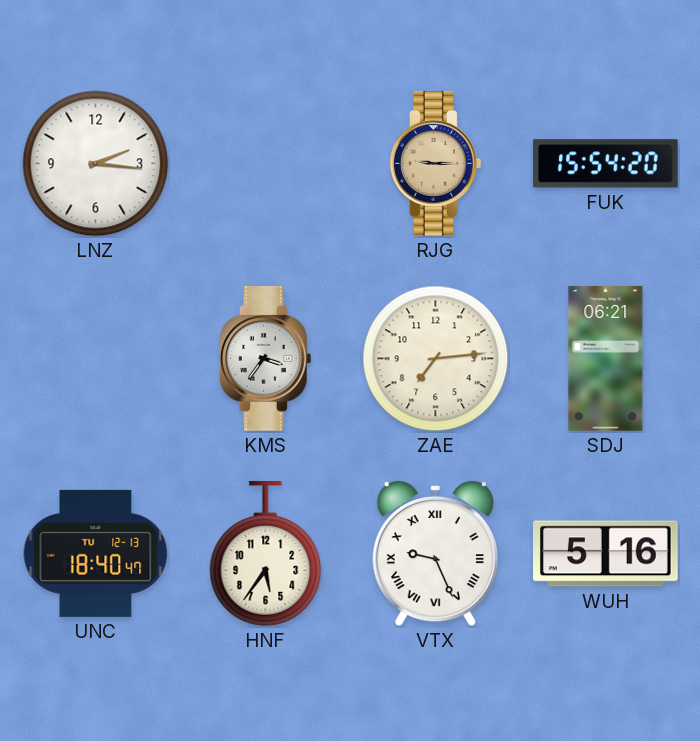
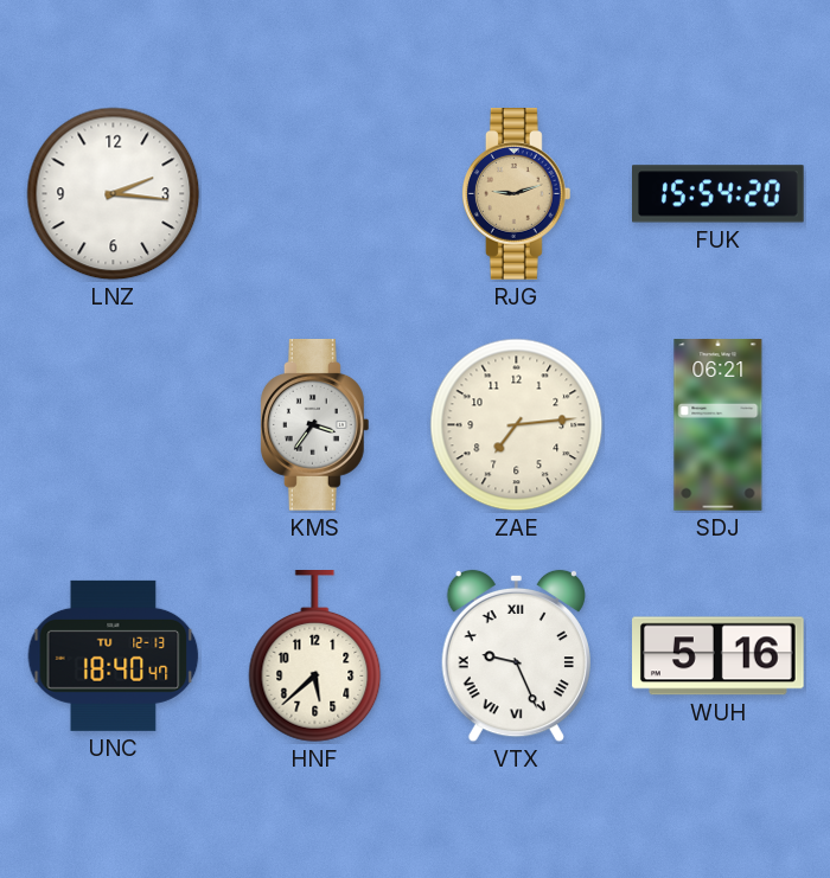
RJG: 9:15 -> 9:12
HNF: 5:36 -> 5:38
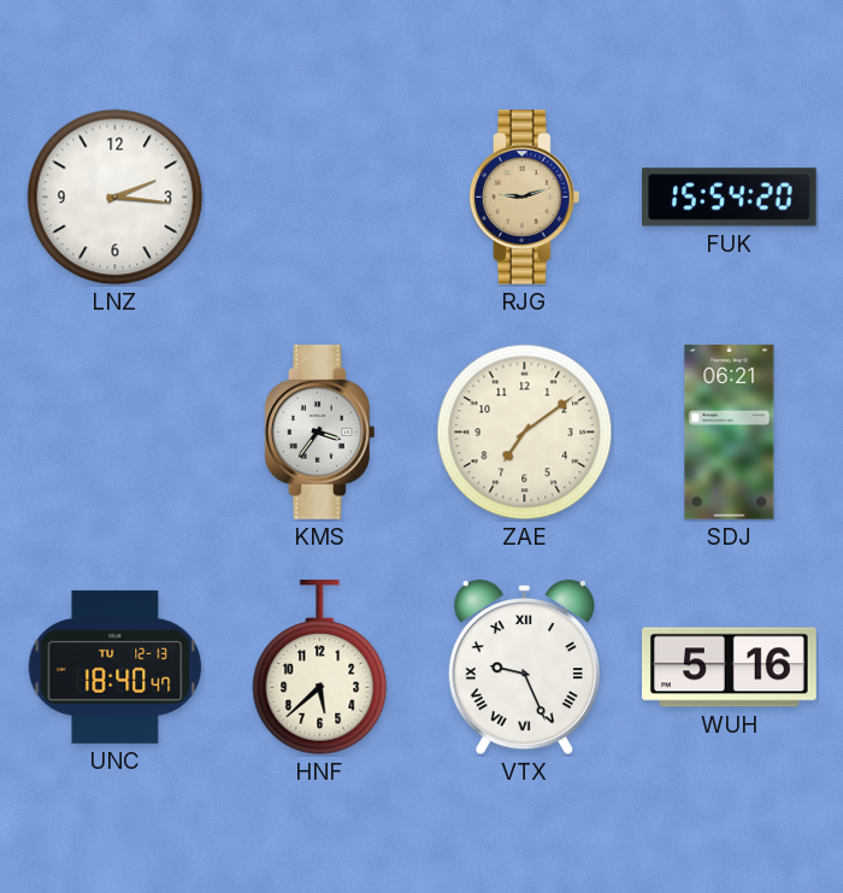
ZAE: 7:14 -> 7:09
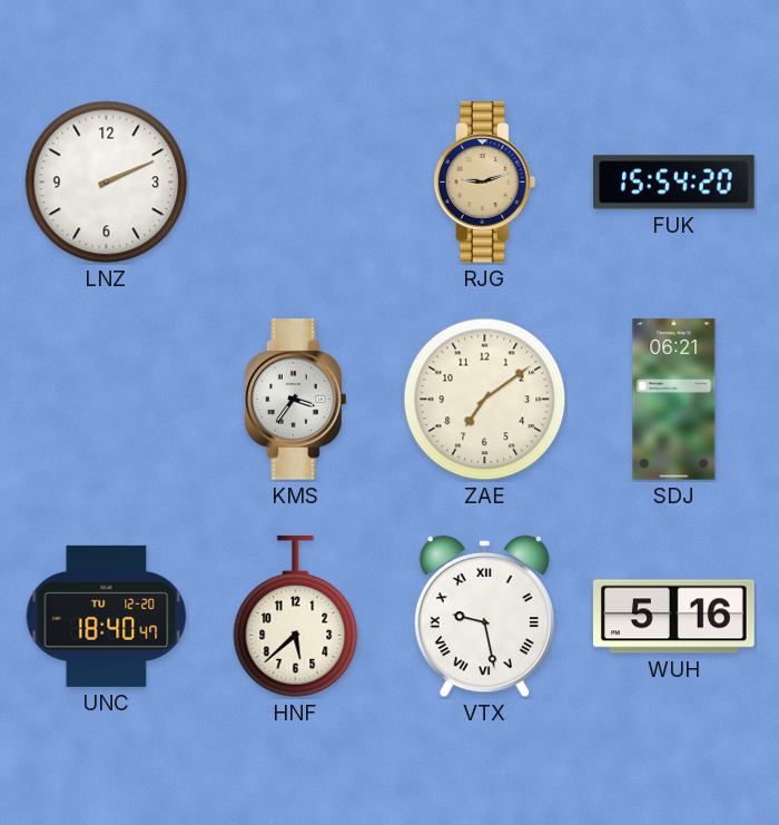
LNZ: 2:16 -> 2:11
UNC date: TU 12-13 -> TU 12-20
VTX: 9:26 -> 9:28
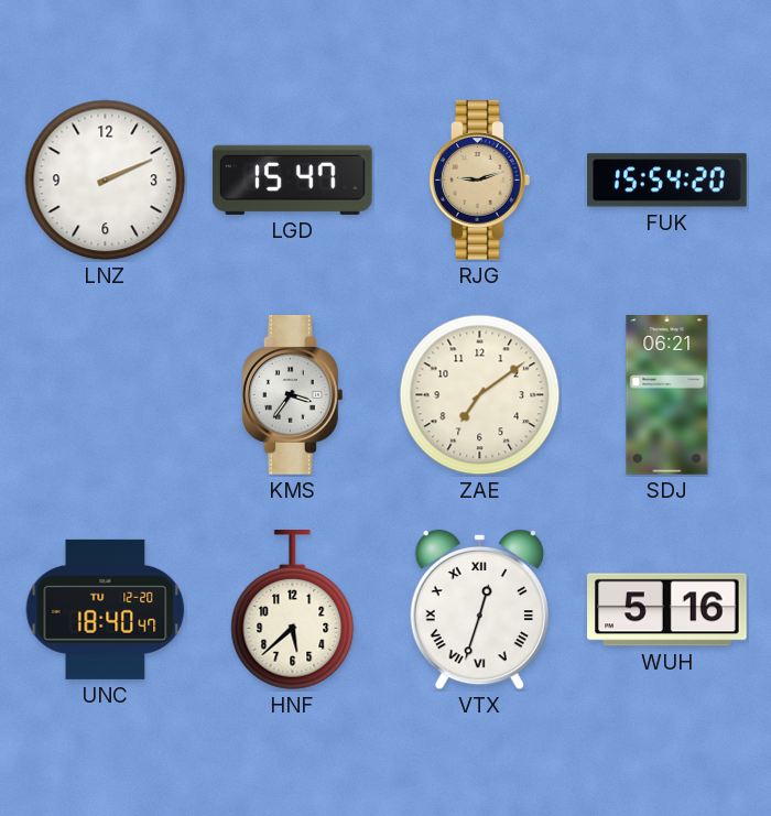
LGD: none -> 15:47
VTX: 9:28 -> 12:33
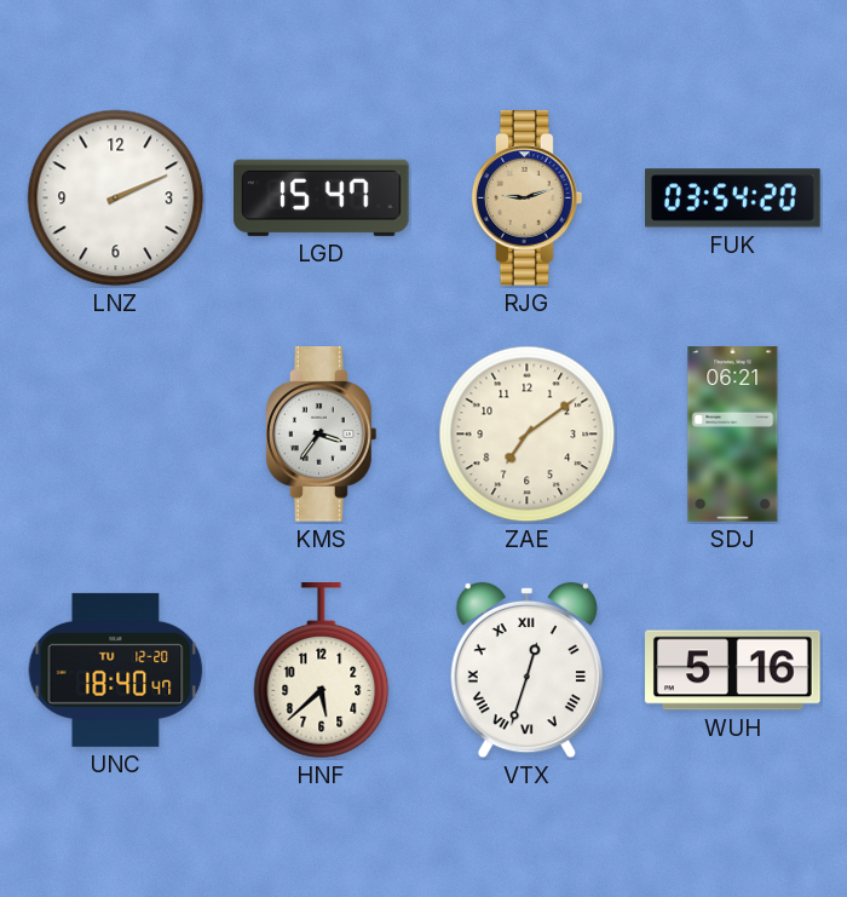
FUK: 15:54 -> 03:54
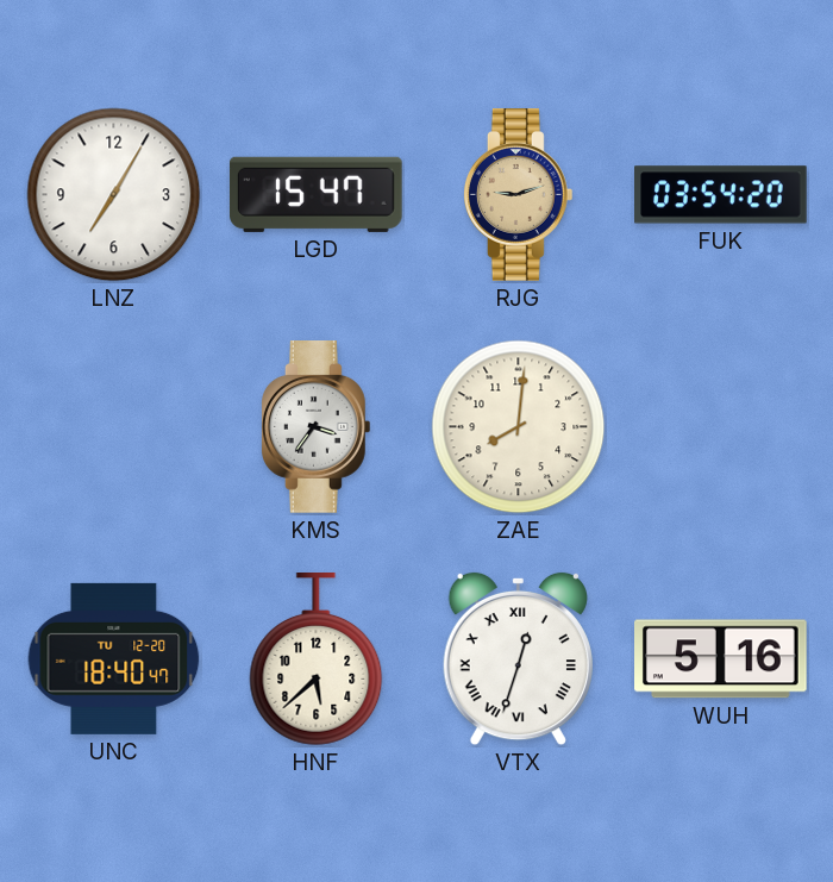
LNZ: 2:11 -> 7:05
ZAE: 7:09 -> 8:01
SDJ: 06:21 -> none
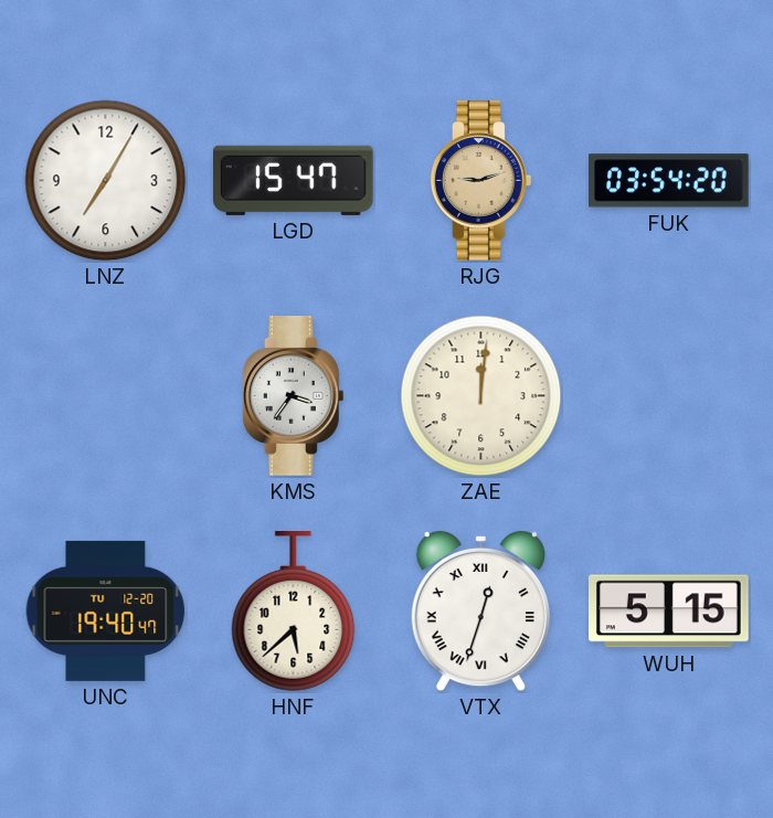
ZAE: 8:01 -> 12:01
UNC: 18:40 -> 19:40
WUH: 5:16 -> 5:15
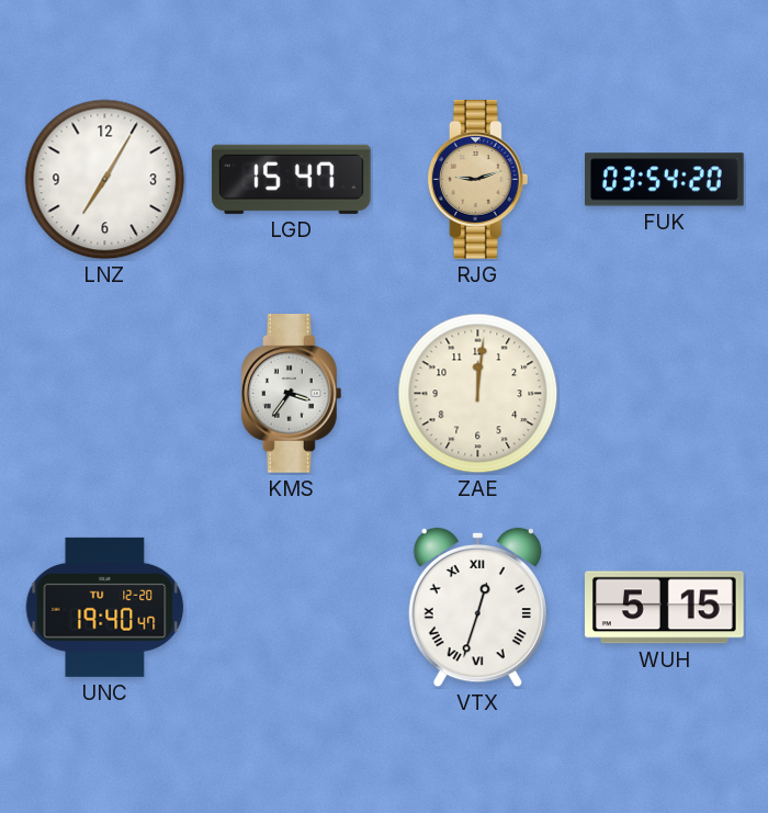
HNF: 5:38 -> none
